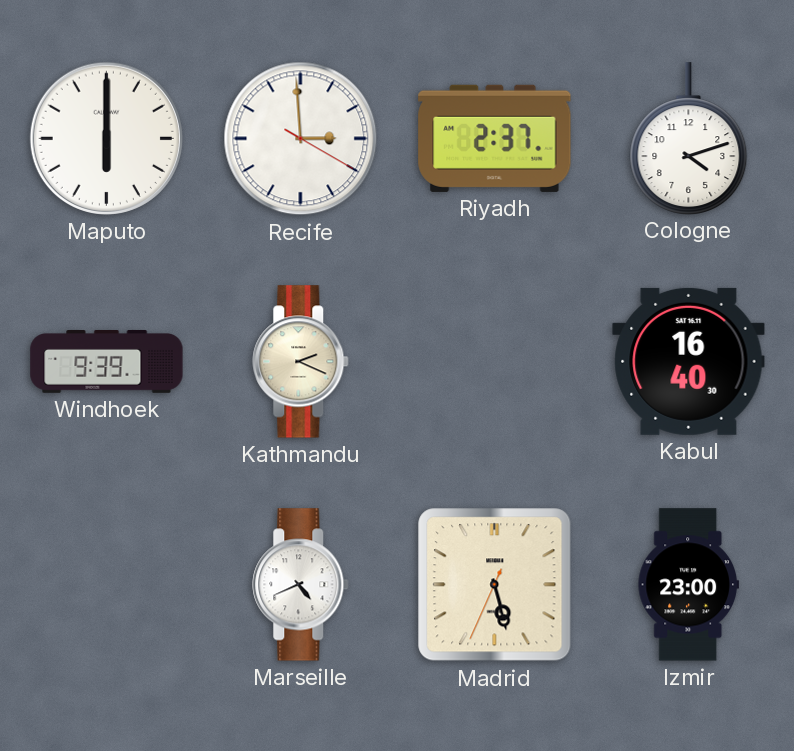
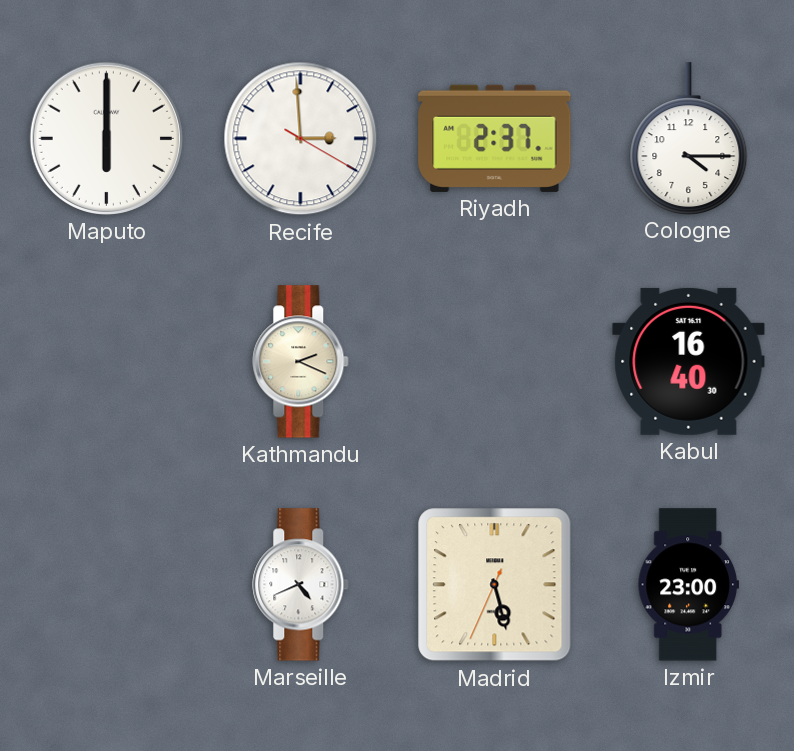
Cologne: 4:12 -> 4:15
Windhoek: 9:39 -> none
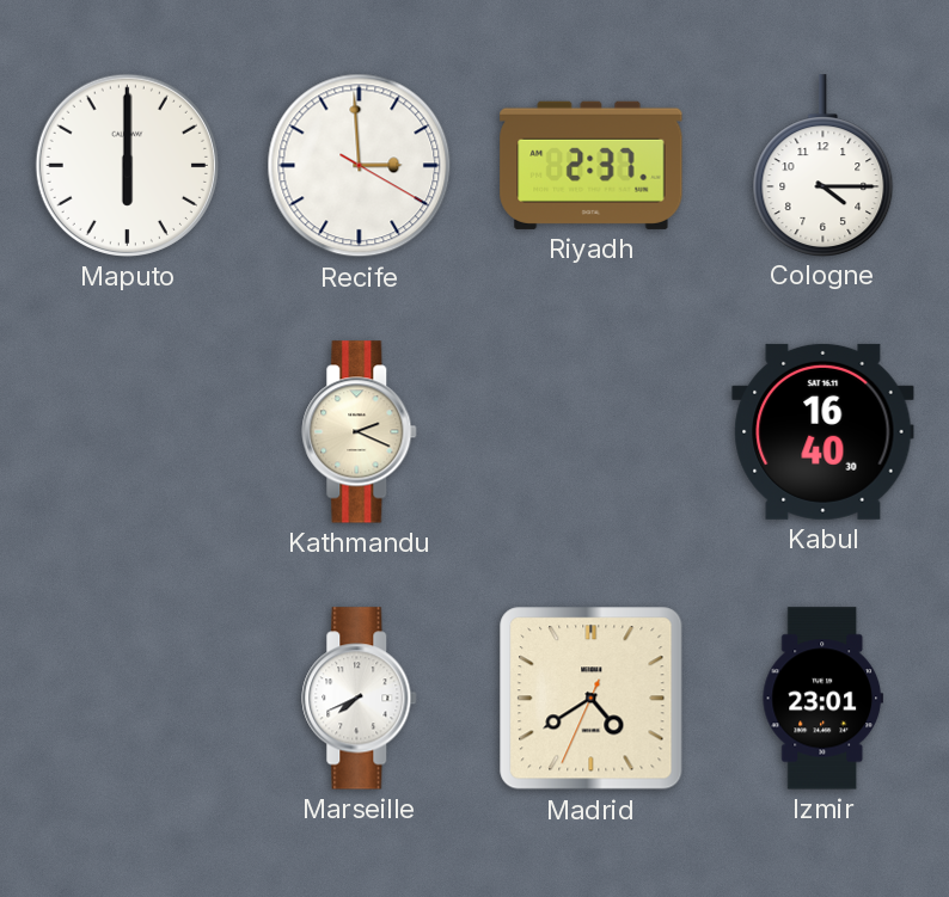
Marseille: 4:41 -> 7:41
Madrid: 5:27 -> 4:39
Izmir: 23:00 -> 23:01
